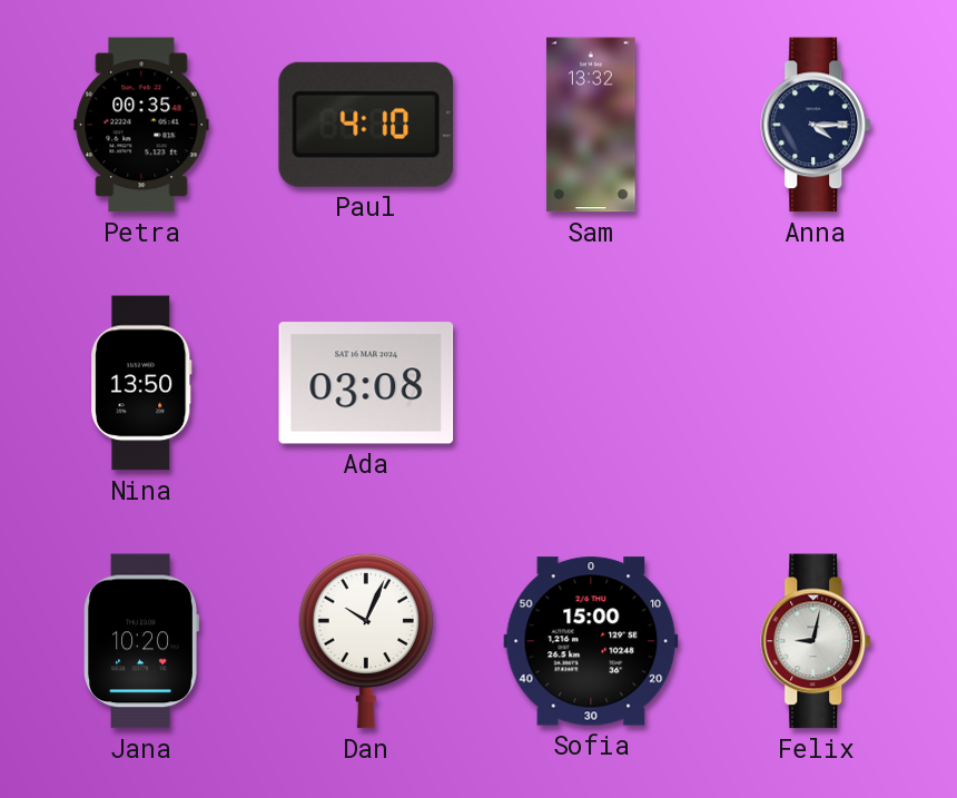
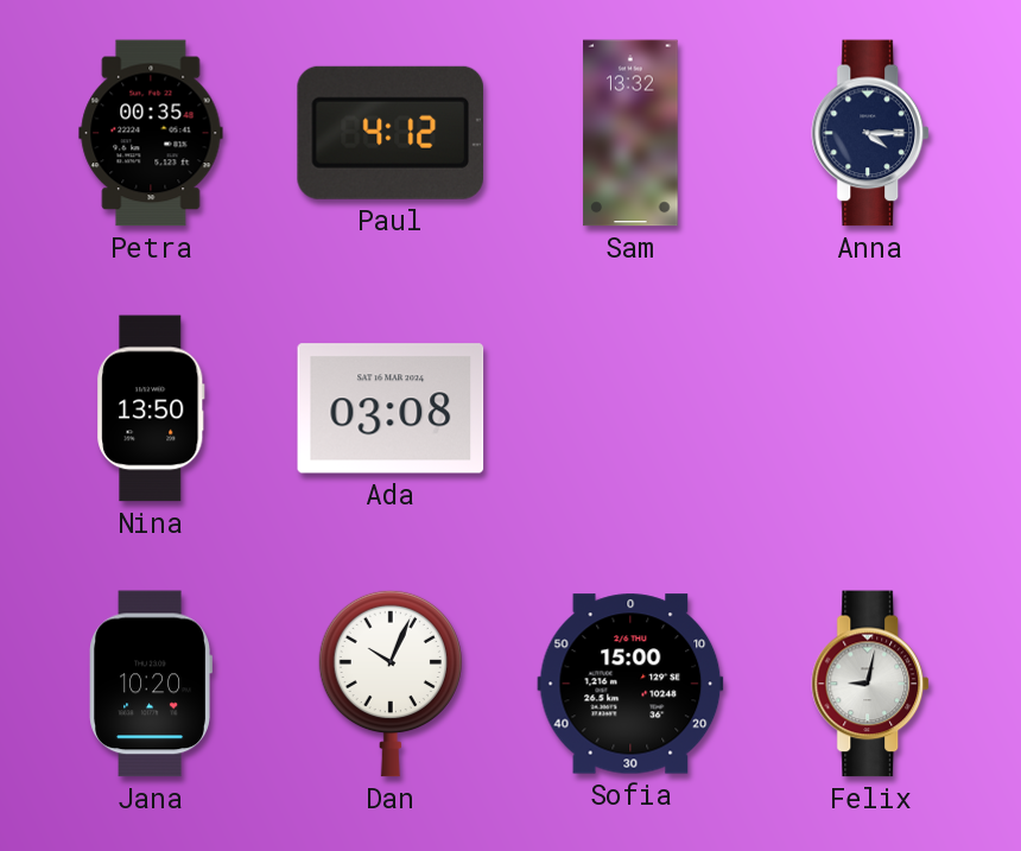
Paul: 4:10 -> 4:12
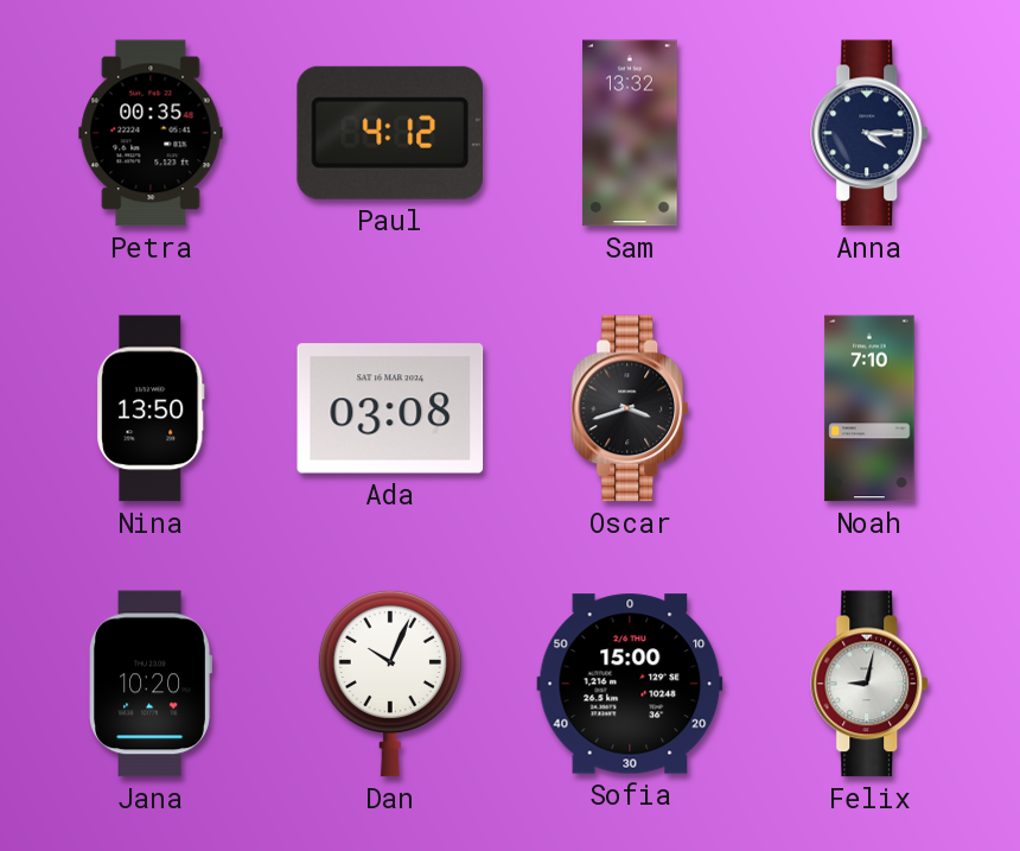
Oscar: none -> 3:42
Noah: none -> 7:10
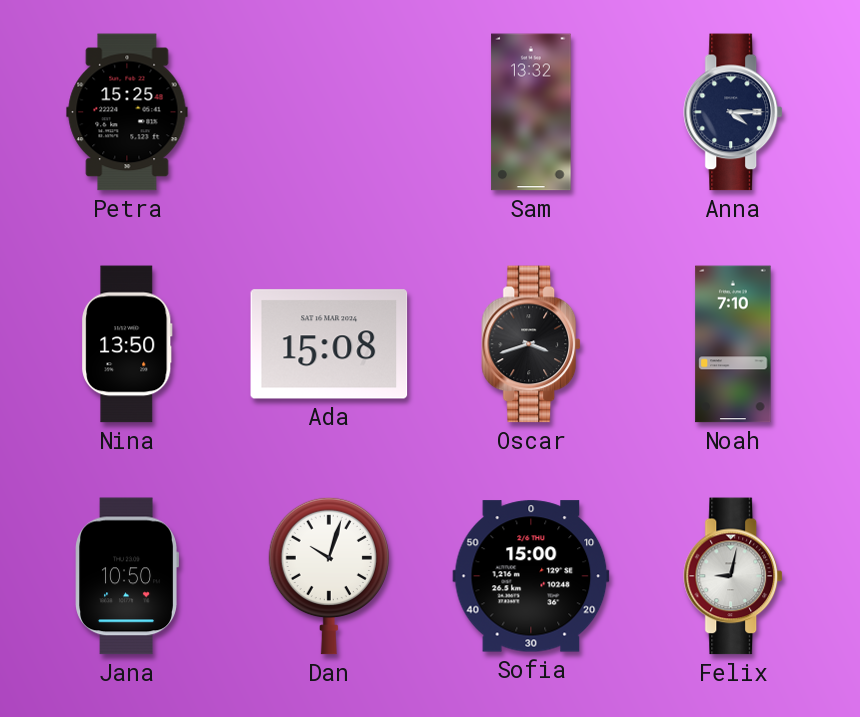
Petra: 00:35 -> 15:25
Paul: 4:12 -> none
Ada: 03:08 -> 15:08
Jana: 10:20 -> 10:50
Dan: 10:04 -> 10:03
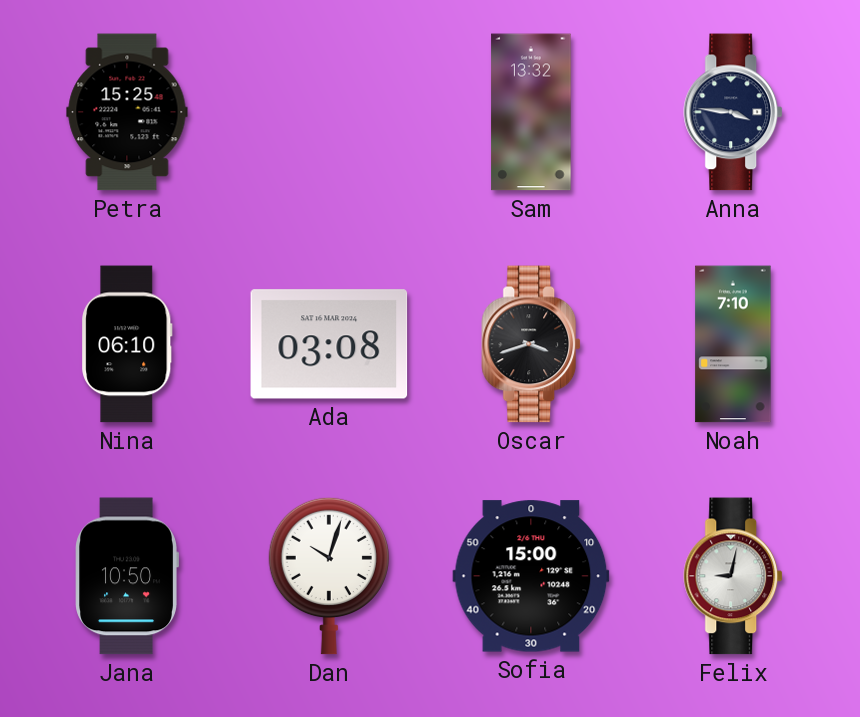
Anna: 4:15 -> 3:46
Nina: 13:50 -> 06:10
Ada: 15:08 -> 03:08
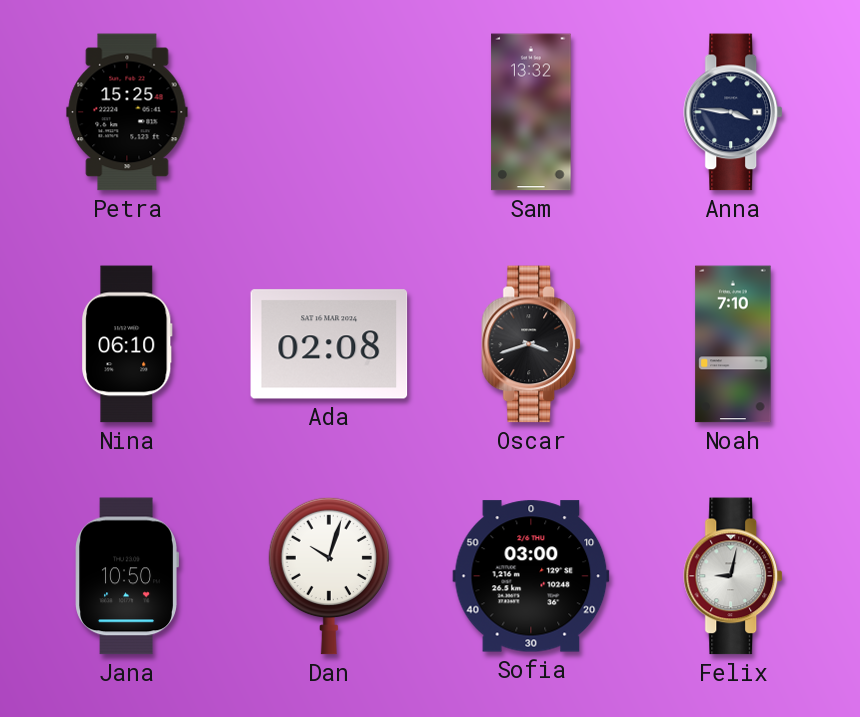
Ada: 03:08 -> 02:08
Sofia: 15:00 -> 03:00
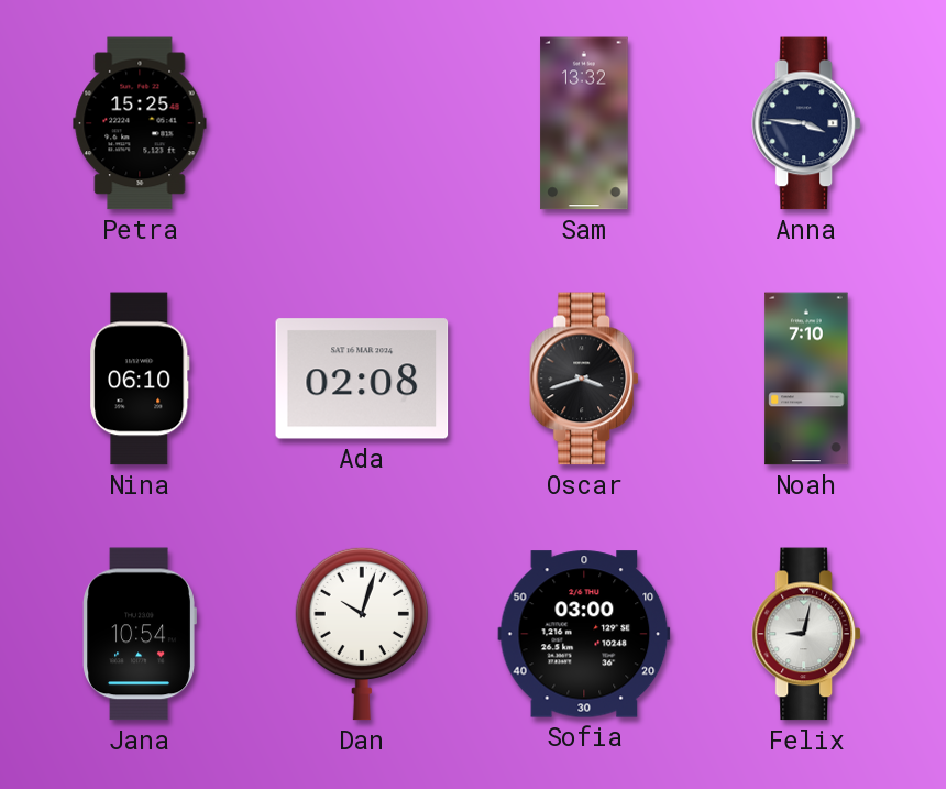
Jana: 10:50 -> 10:54
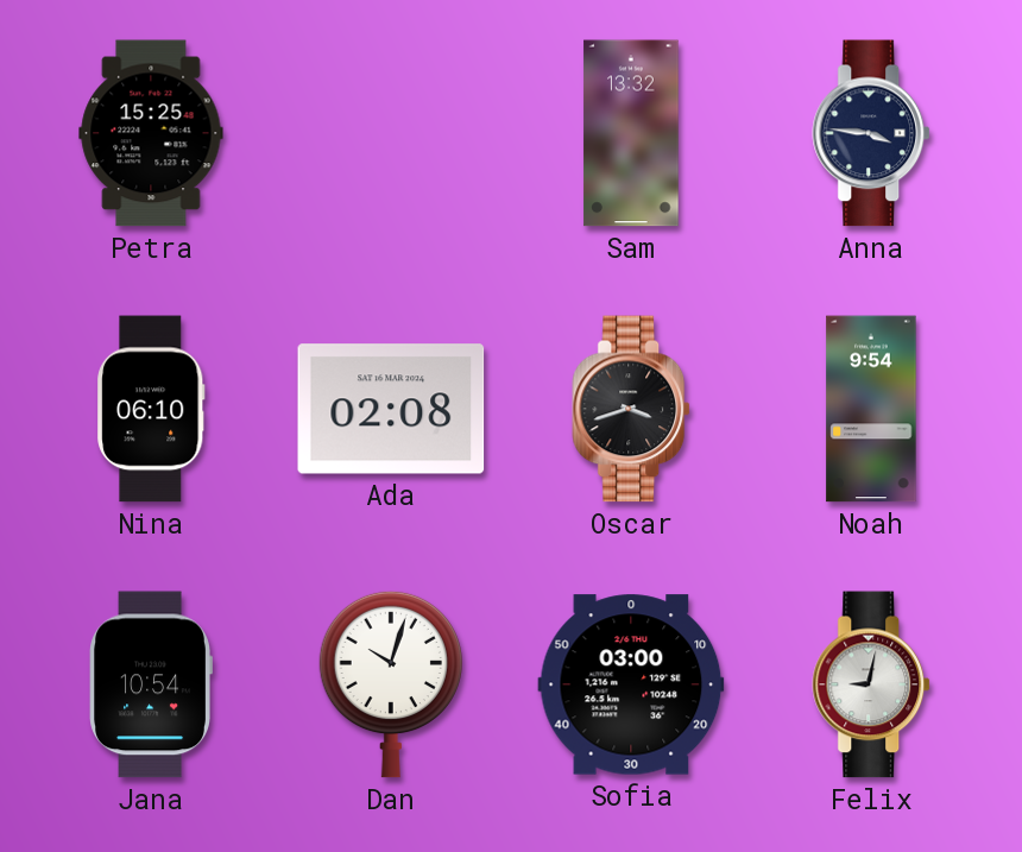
Noah: 7:10 -> 9:54
